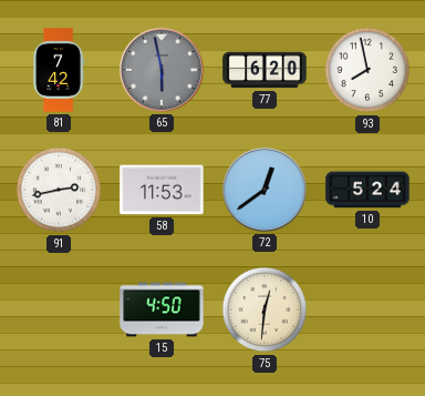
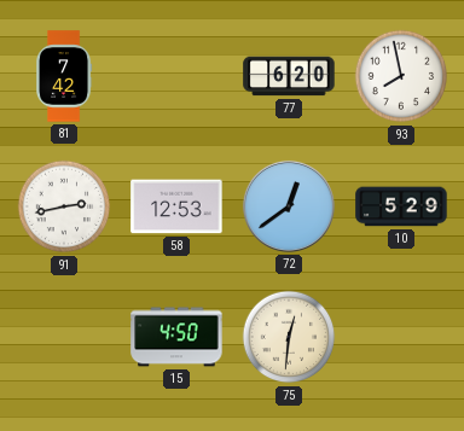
65: 5:58 -> none
58: 11:53 -> 12:53
10: 5:24 -> 5:29
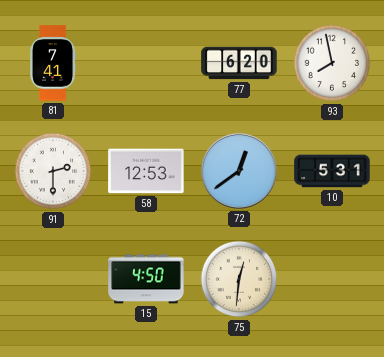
81: 7:42 -> 7:41
91: 2:43 -> 2:30
10: 5:29 -> 5:31
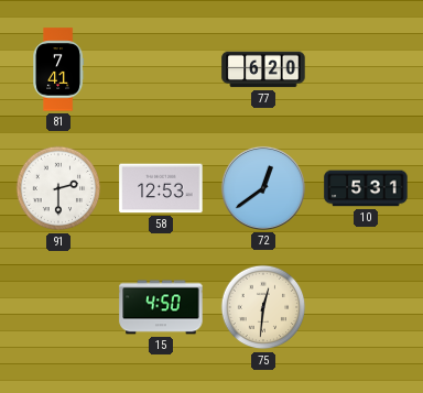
93: 7:58 -> none
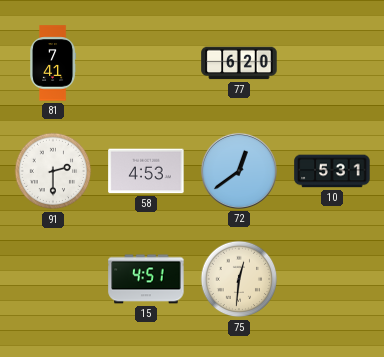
58: 12:53 -> 4:53
15: 4:50 -> 4:51
